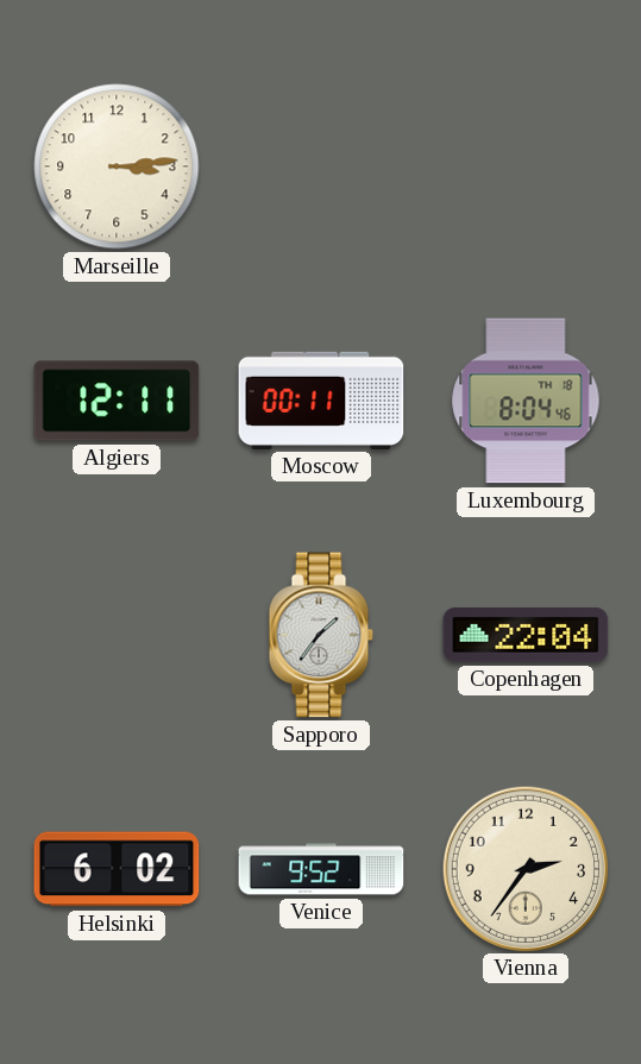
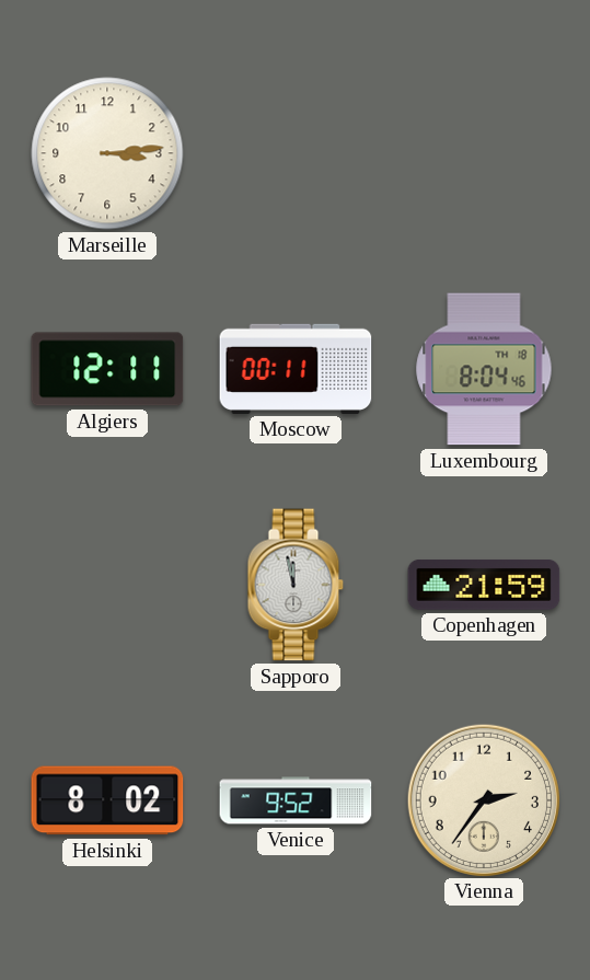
Sapporo: 1:36 -> 11:58
Copenhagen: 22:04 -> 21:59
Helsinki: 6:02 -> 8:02
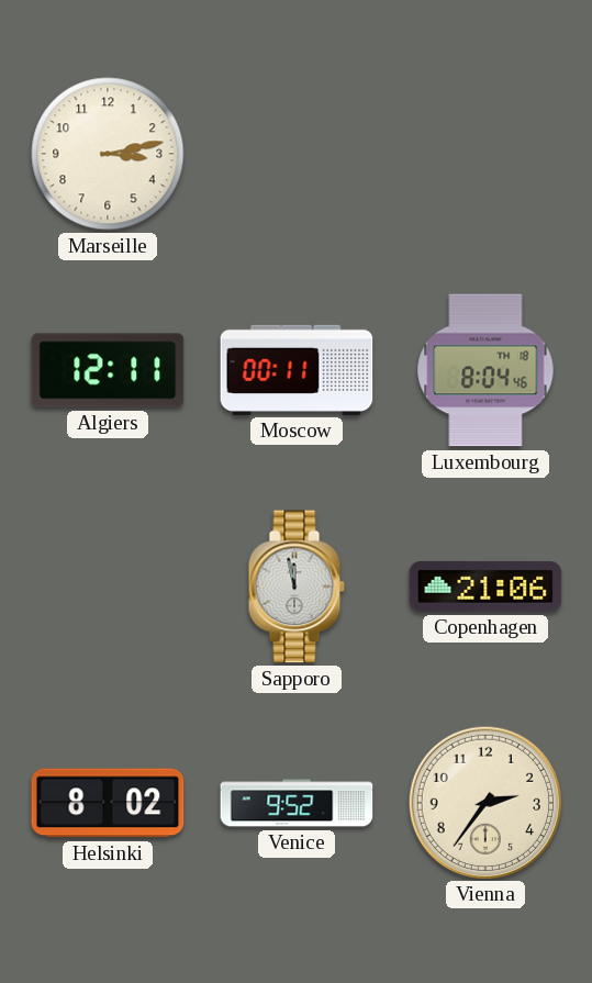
Marseille: 3:14 -> 3:13
Copenhagen: 21:59 -> 21:06
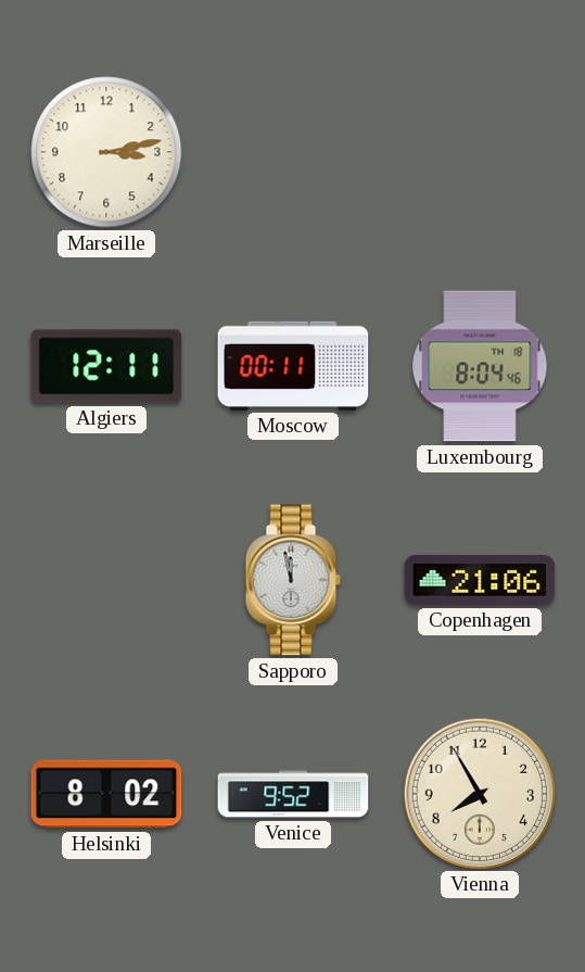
Vienna: 2:36 -> 7:55
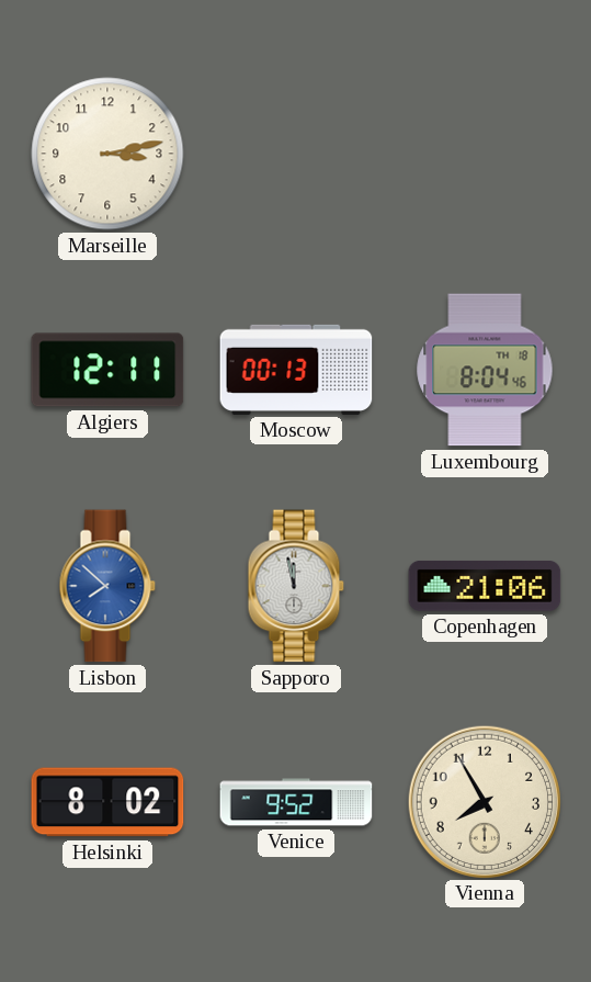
Moscow: 00:11 -> 00:13
Lisbon: none -> 7:52
